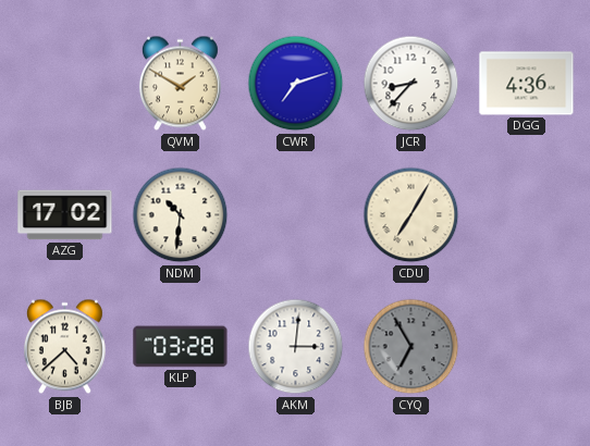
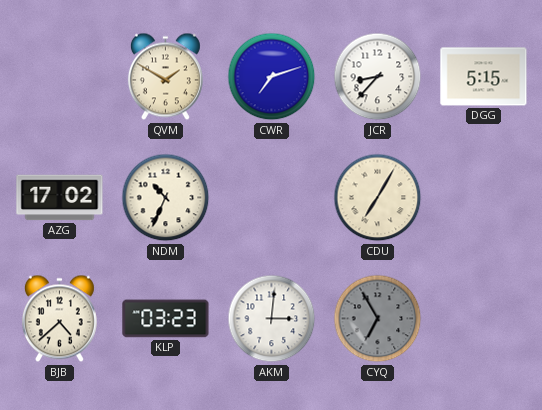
DGG: 4:36 -> 5:15
NDM: 10:31 -> 10:34
KLP: 03:28 -> 03:23
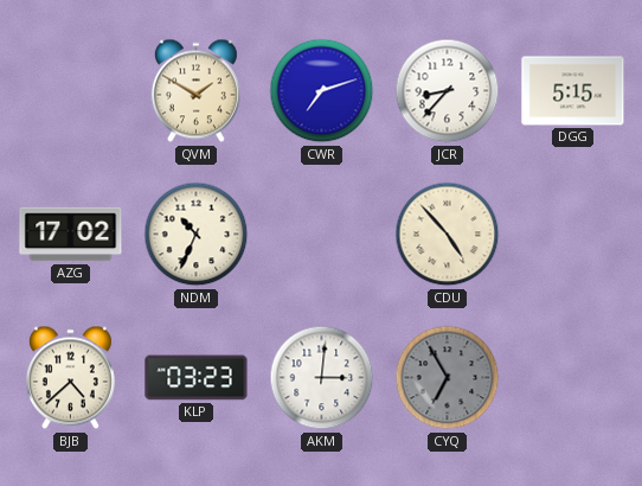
CDU: 7:05 -> 4:53
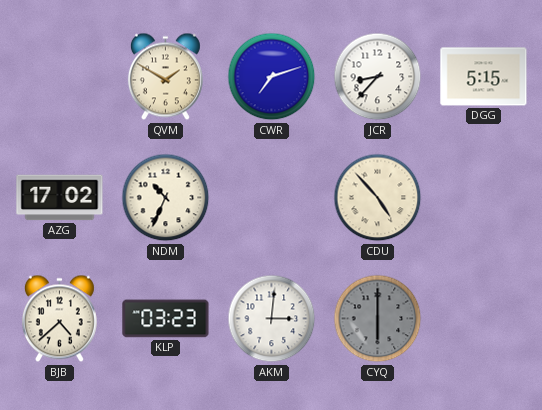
CYQ: 6:55 -> 6:00
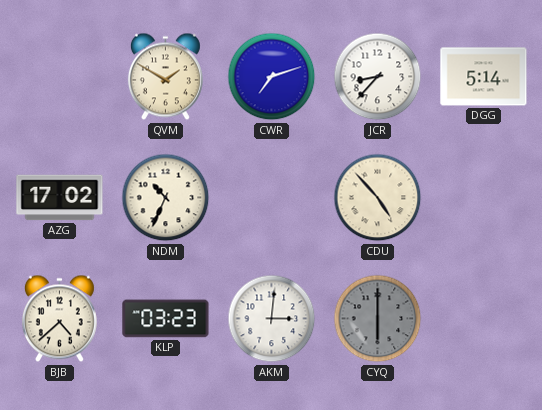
DGG: 5:15 -> 5:14
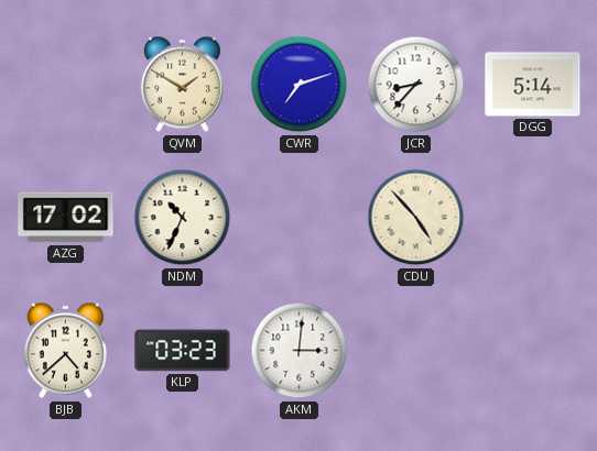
CYQ: 6:00 -> none
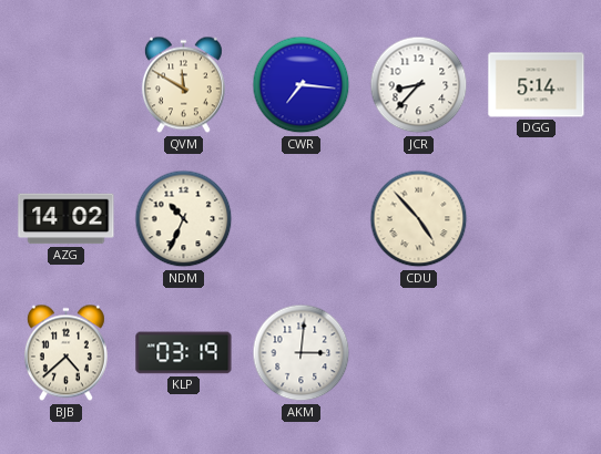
QVM: 1:50 -> 11:50
CWR: 7:12 -> 7:16
AZG: 17:02 -> 14:02
KLP: 03:23 -> 03:19
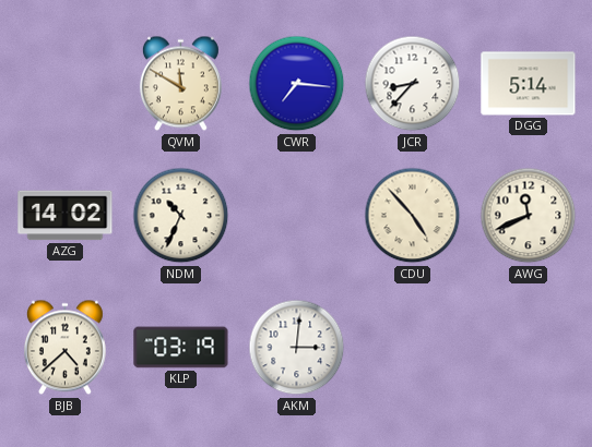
AWG: none -> 11:41
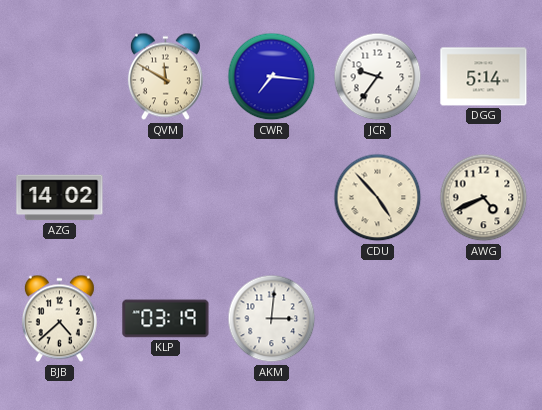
JCR: 8:37 -> 9:36
NDM: 10:34 -> none
AWG: 11:41 -> 4:41
